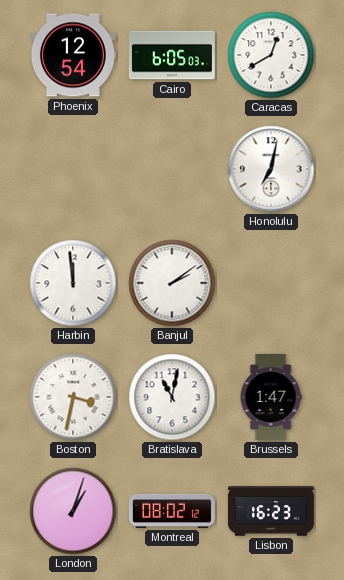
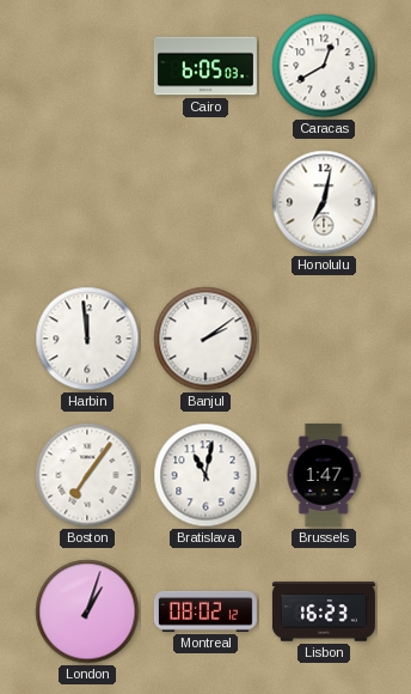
Phoenix: 12:54 -> none
Boston: 3:32 -> 7:06
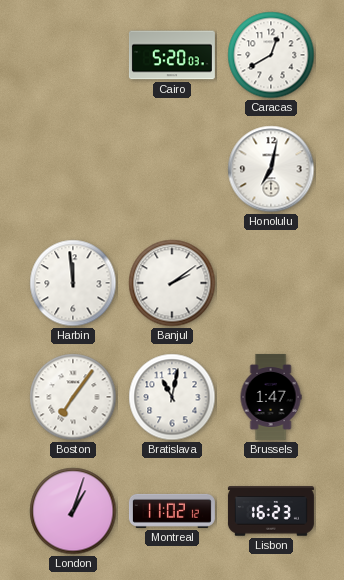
Cairo: 6:05 -> 5:20
Montreal: 08:02 -> 11:02
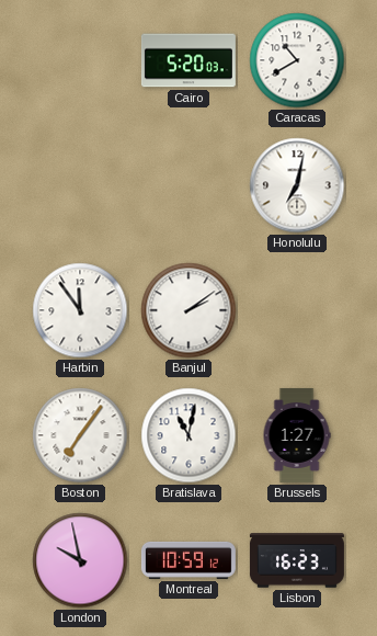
Caracas: 12:40 -> 10:40
Harbin: 11:59 -> 11:54
Brussels: 1:47 -> 1:27
London: 1:03 -> 9:58
Montreal: 11:02 -> 10:59
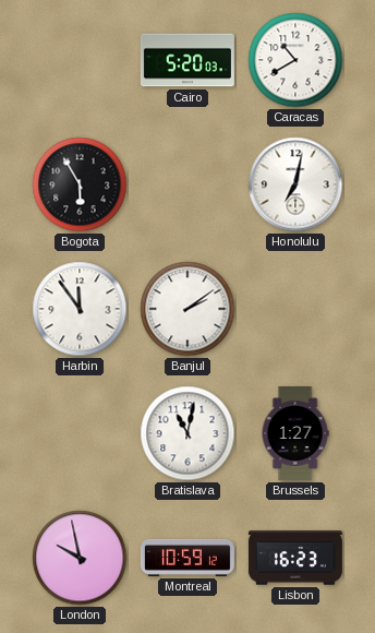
Bogota: none -> 5:55
Boston: 7:06 -> none
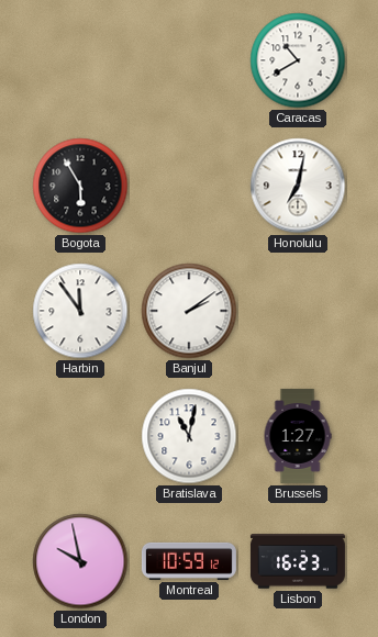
Cairo: 5:20 -> none
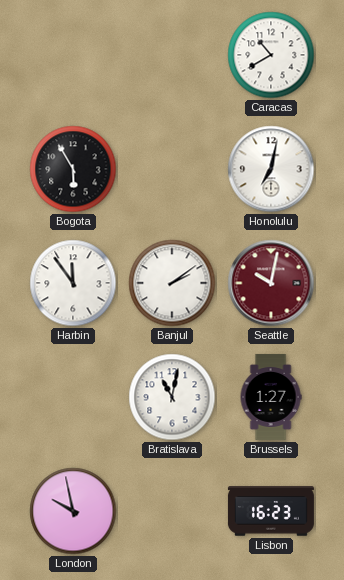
Seattle: none -> 10:02
Montreal: 10:59 -> none
